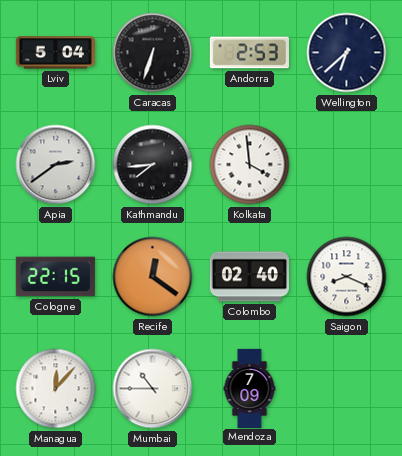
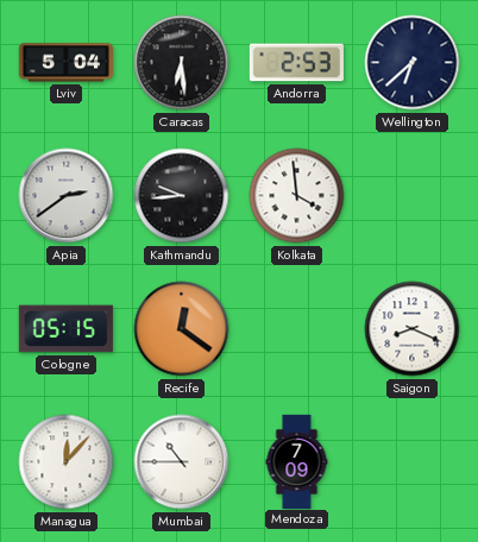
Caracas: 6:33 -> 6:29
Kathmandu: 7:44 -> 9:44
Cologne: 22:15 -> 05:15
Colombo: 02:40 -> none
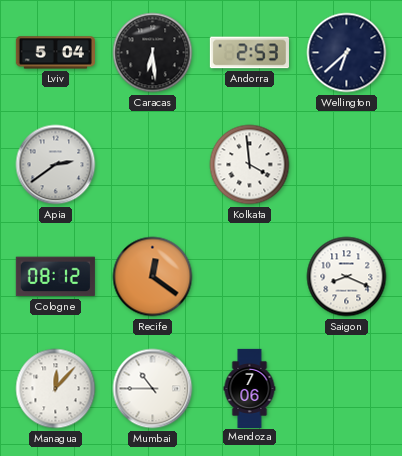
Kathmandu: 9:44 -> none
Cologne: 05:15 -> 08:12
Mendoza: 7:09 -> 7:06
